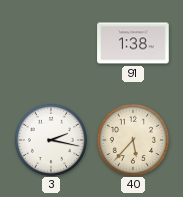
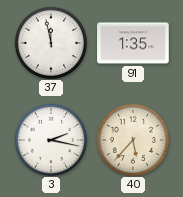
37: none -> 11:58
91: 1:38 -> 1:35
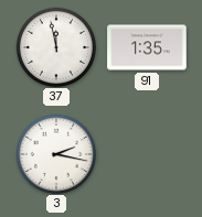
40: 5:37 -> none
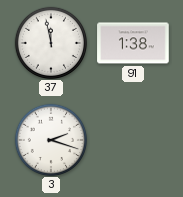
91: 1:35 -> 1:38
3: 2:17 -> 2:18
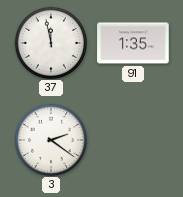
91: 1:38 -> 1:35
3: 2:18 -> 2:21
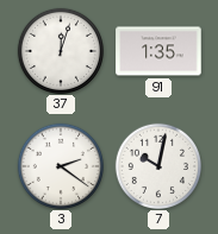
37: 11:58 -> 12:03
7: none -> 10:02
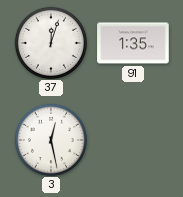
3: 2:21 -> 12:28
7: 10:02 -> none
